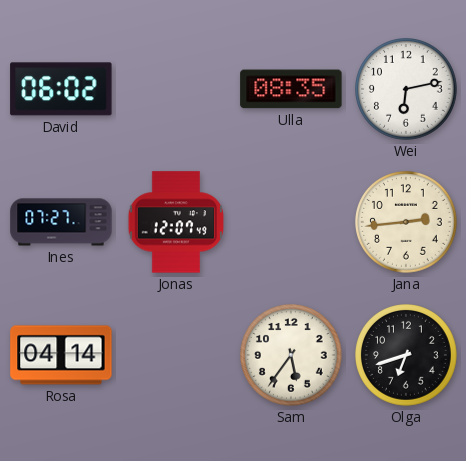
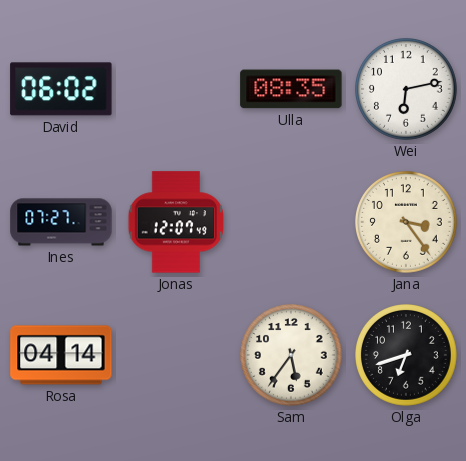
Jana: 2:44 -> 3:24
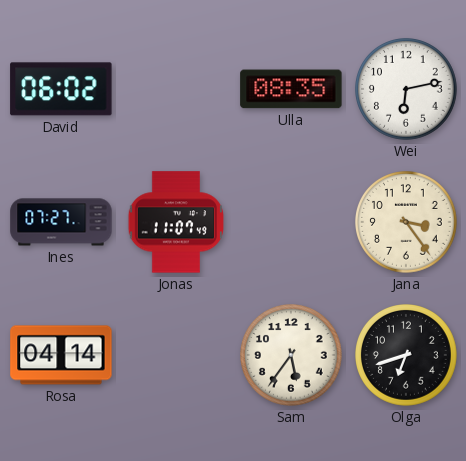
Jonas: 12:07 -> 11:07
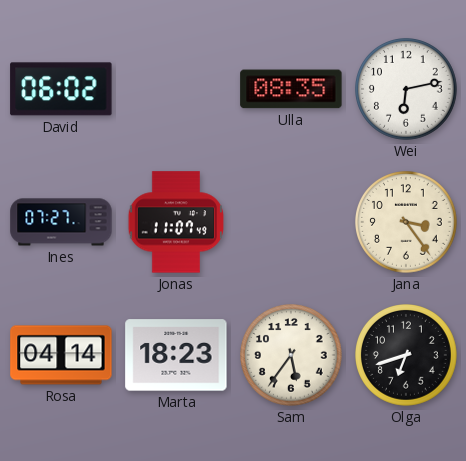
Marta: none -> 18:23
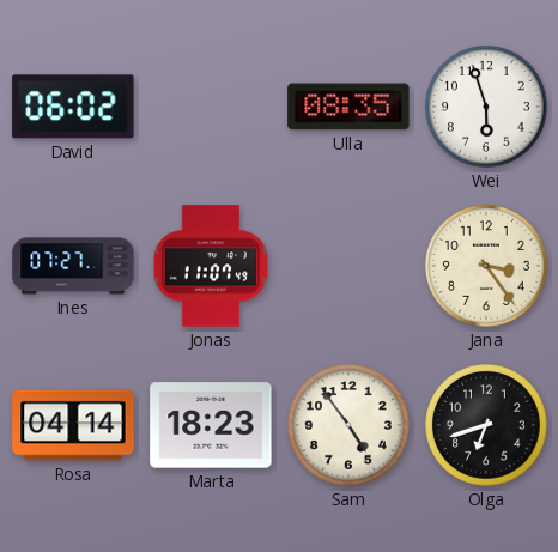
Wei: 6:13 -> 5:57
Sam: 5:36 -> 4:54
